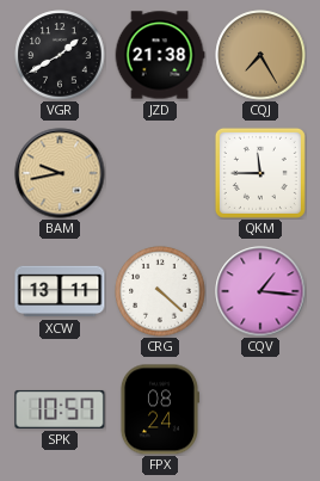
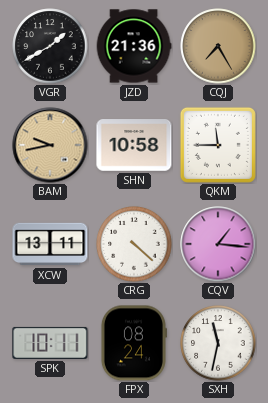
JZD: 21:38 -> 21:36
SHN: none -> 10:58
SPK: 10:57 -> 10:11
SXH: none -> 11:32
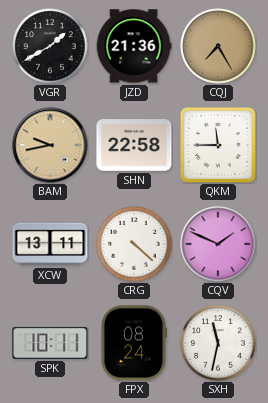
SHN: 10:58 -> 22:58
CQV: 1:16 -> 1:49
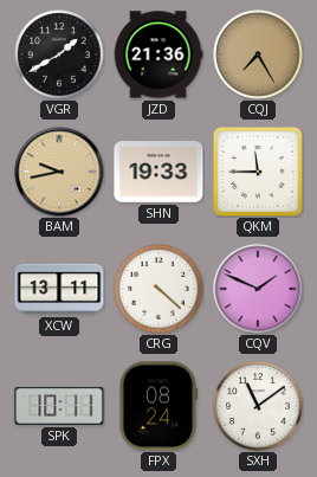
SHN: 22:58 -> 19:33
SXH: 11:32 -> 11:09
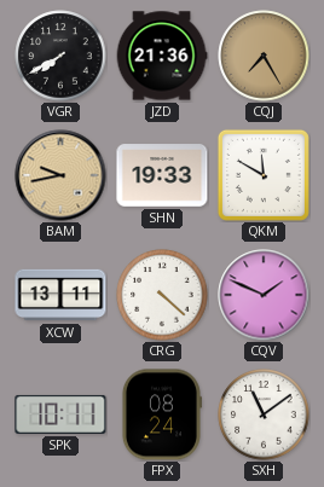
VGR: 1:40 -> 7:40
QKM: 11:45 -> 11:50
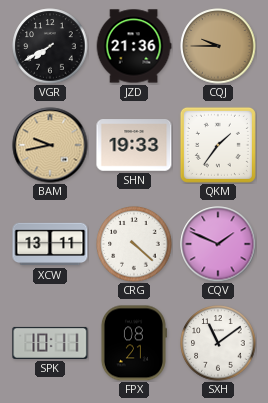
CQJ: 7:25 -> 9:45
QKM: 11:50 -> 1:36
FPX: 08:24 -> 08:21
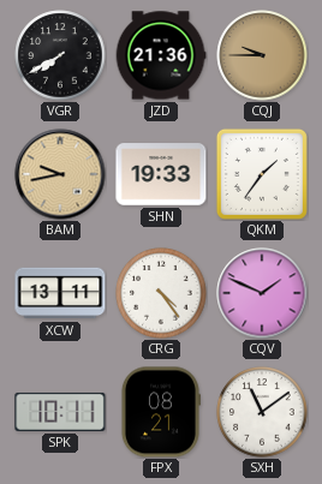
CRG: 4:22 -> 4:24
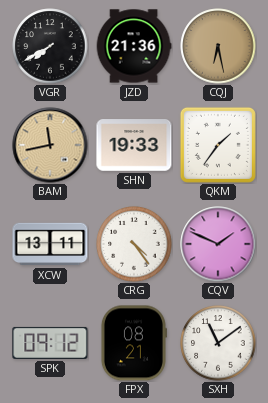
CQJ: 9:45 -> 6:28
BAM: 9:43 -> 11:43
SPK: 10:11 -> 09:12
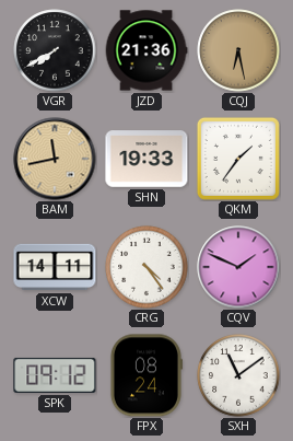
XCW: 13:11 -> 14:11
FPX: 08:21 -> 08:24
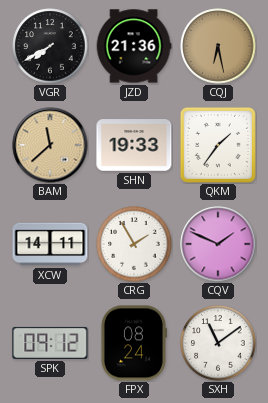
BAM: 11:43 -> 11:38
CRG: 4:24 -> 1:55
